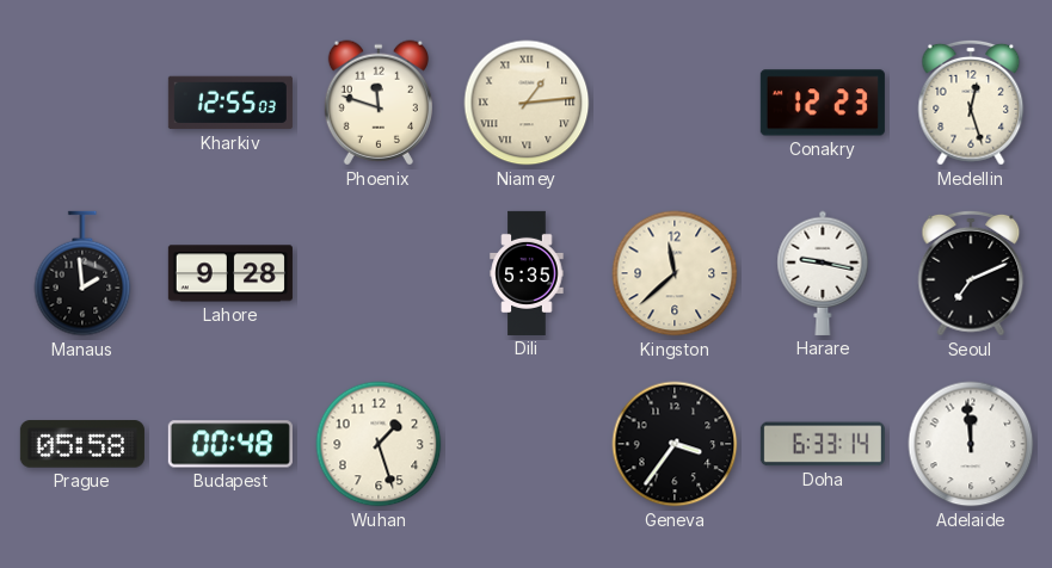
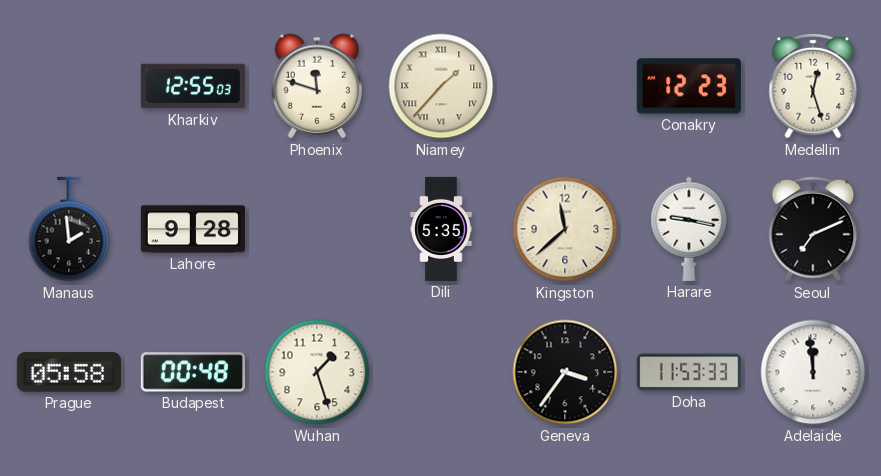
Niamey: 1:14 -> 1:37
Doha: 6:33 -> 11:53
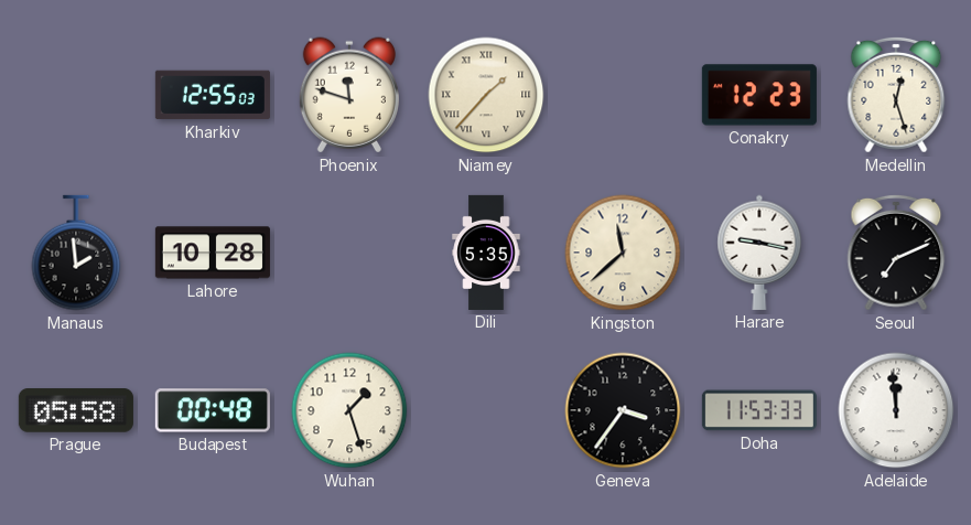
Lahore: 9:28 -> 10:28
